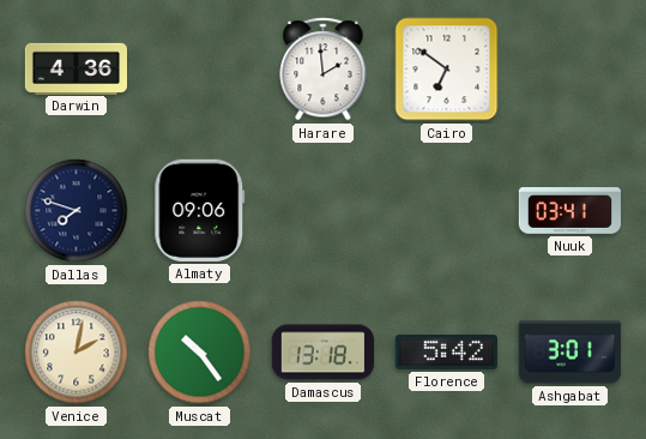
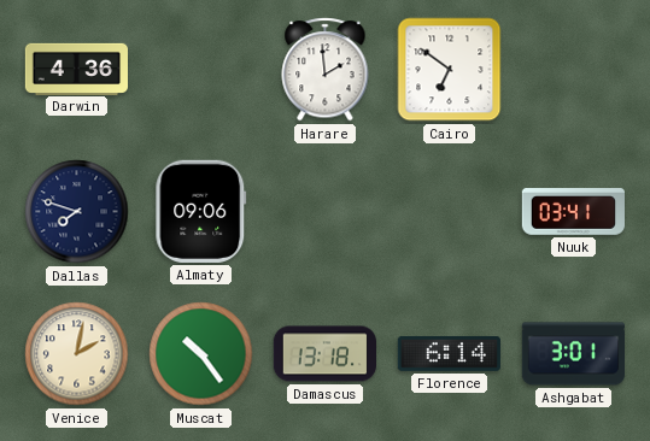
Florence: 5:42 -> 6:14
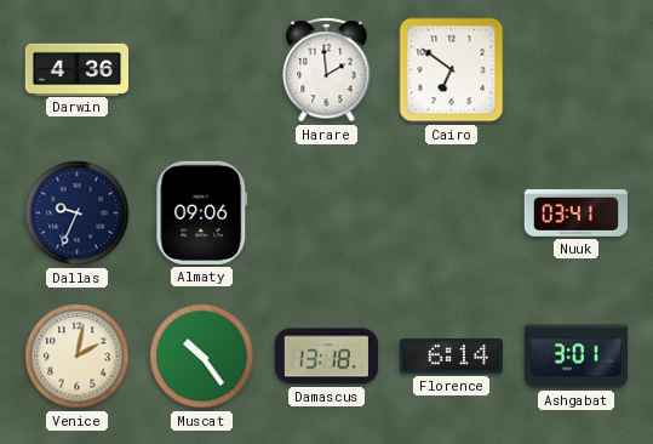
Dallas: 7:48 -> 9:34
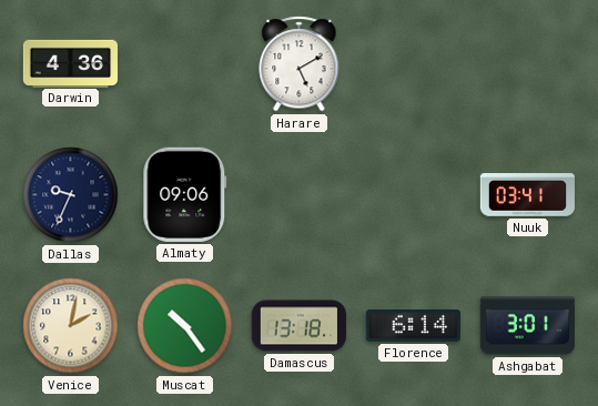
Harare: 1:59 -> 5:10
Cairo: 6:51 -> none
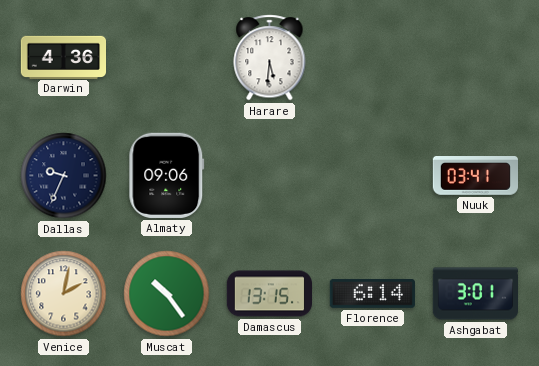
Harare: 5:10 -> 5:31
Damascus: 13:18 -> 13:15
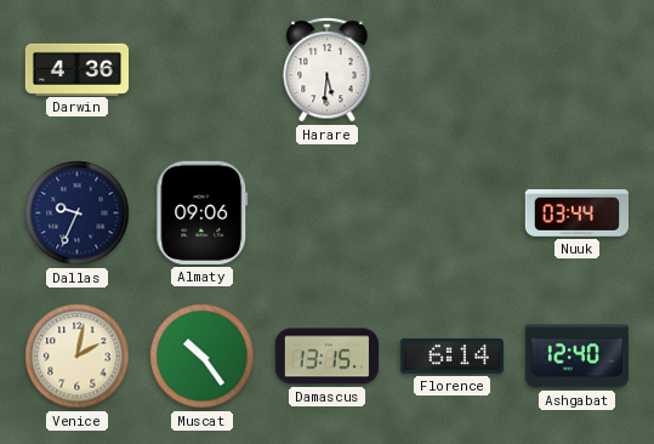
Nuuk: 03:41 -> 03:44
Ashgabat: 3:01 -> 12:40
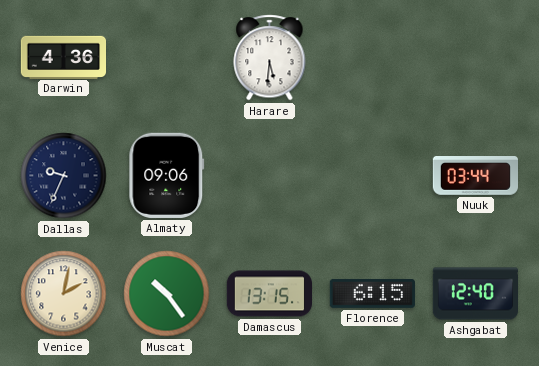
Florence: 6:14 -> 6:15
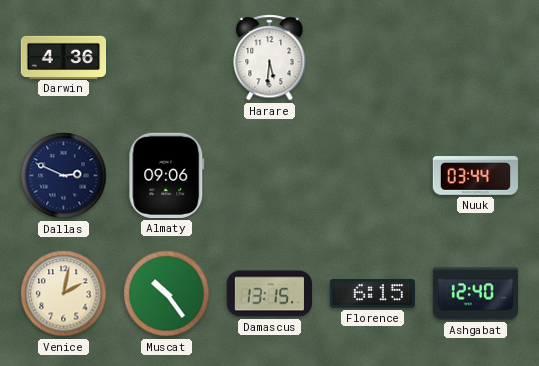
Dallas: 9:34 -> 2:49
